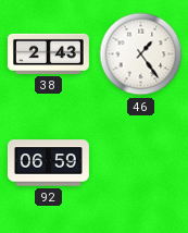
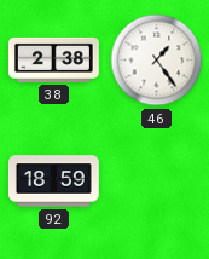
38: 2:43 -> 2:38
92: 06:59 -> 18:59
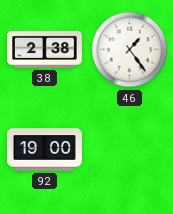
92: 18:59 -> 19:00
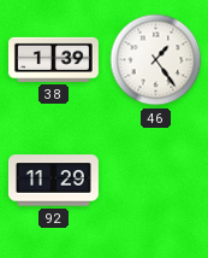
38: 2:38 -> 1:39
92: 19:00 -> 11:29
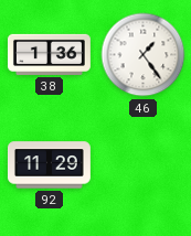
38: 1:39 -> 1:36
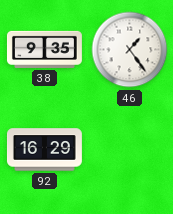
38: 1:36 -> 9:35
92: 11:29 -> 16:29
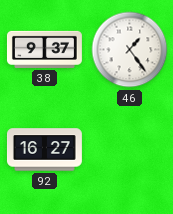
38: 9:35 -> 9:37
92: 16:29 -> 16:27
